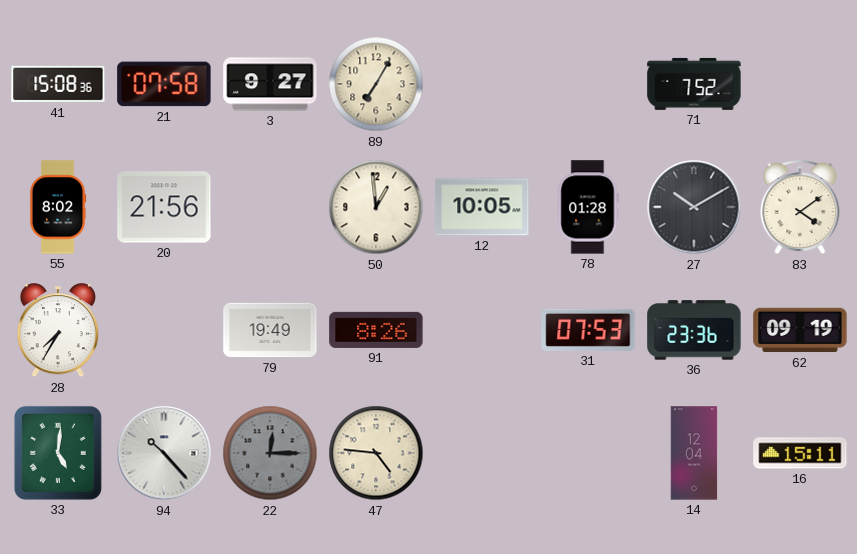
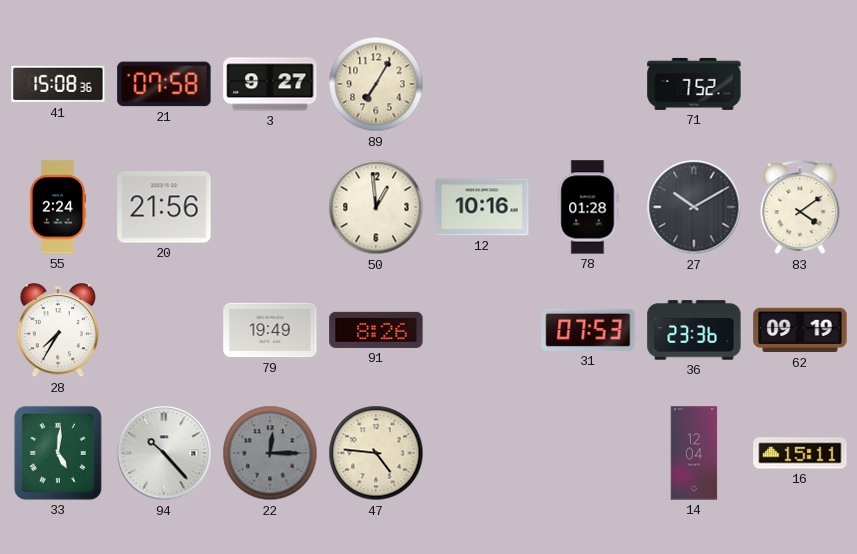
55: 8:02 -> 2:24
12: 10:05 -> 10:16
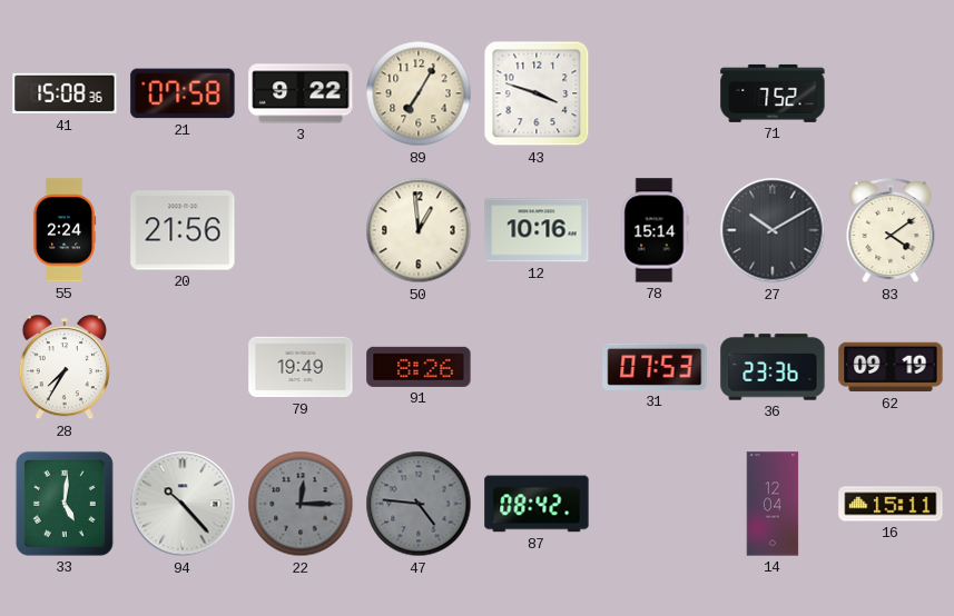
3: 9:27 -> 9:22
43: none -> 3:48
78: 01:28 -> 15:14
47 dial: cream -> grey
87: none -> 08:42
